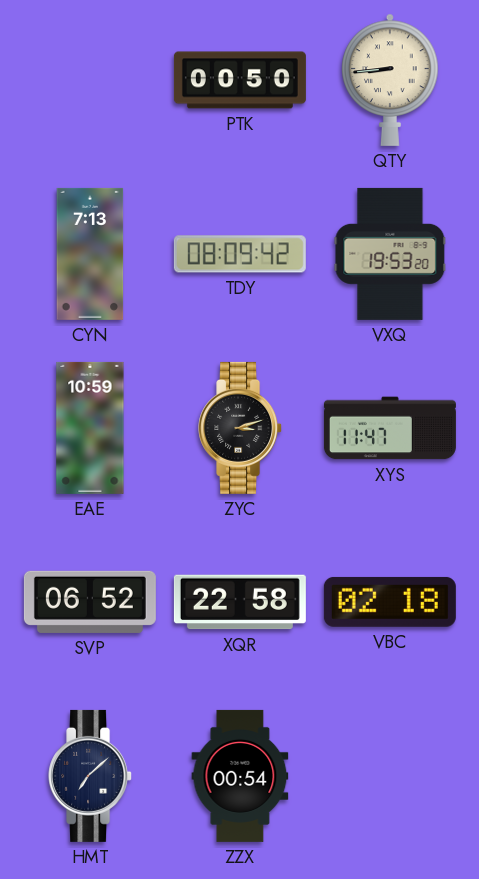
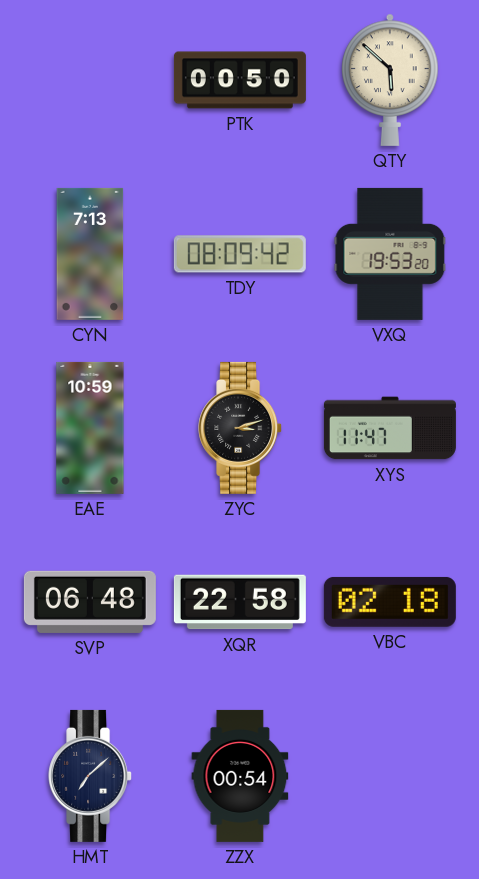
QTY: 8:44 -> 5:52
SVP: 06:52 -> 06:48
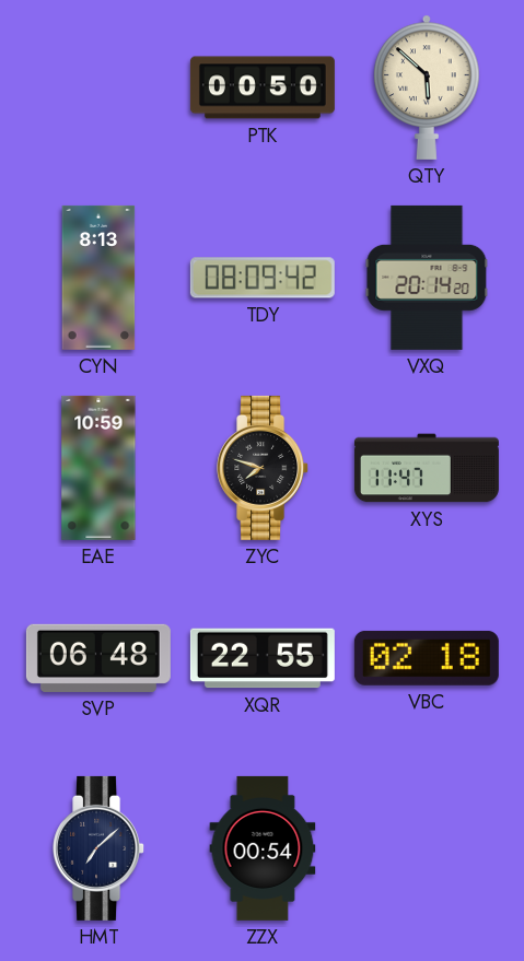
CYN: 7:13 -> 8:13
VXQ: 19:53 -> 20:14
ZYC: 3:12 -> 7:48
XQR: 22:58 -> 22:55
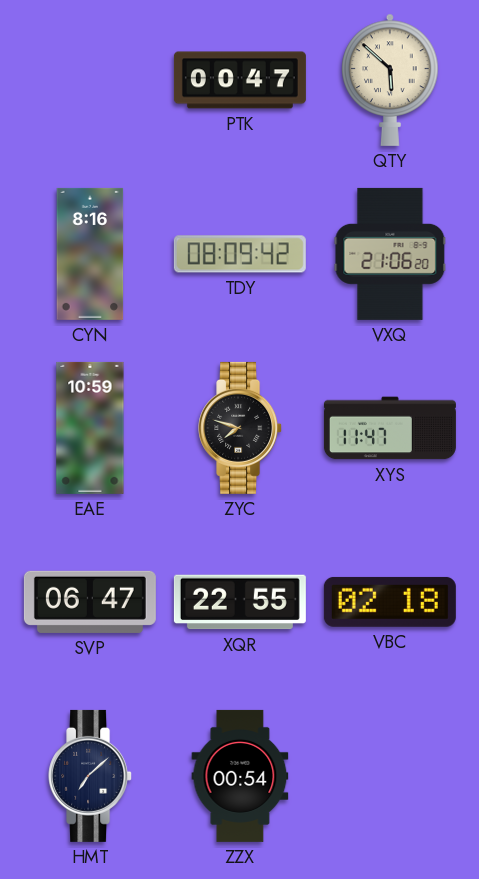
PTK: 00:50 -> 00:47
CYN: 8:13 -> 8:16
VXQ: 20:14 -> 21:06
SVP: 06:48 -> 06:47
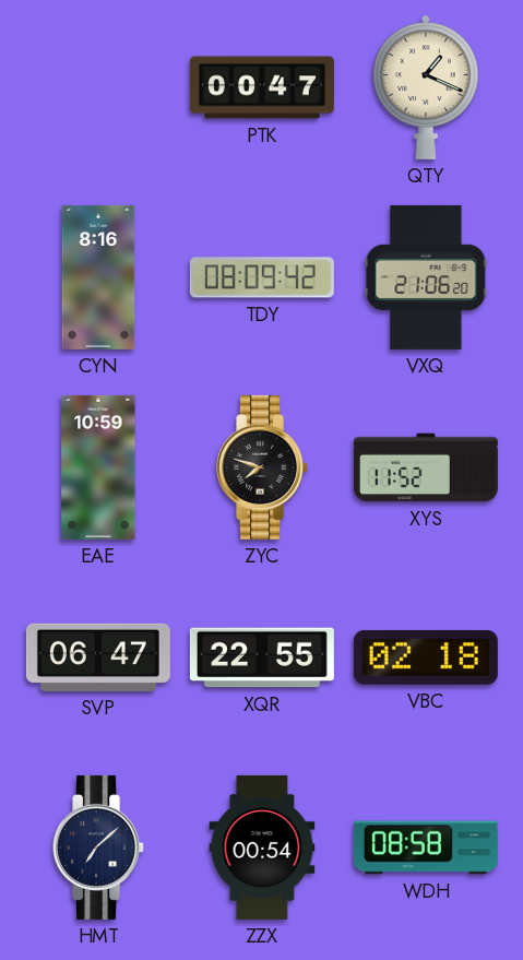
QTY: 5:52 -> 1:19
XYS: 11:47 -> 11:52
WDH: none -> 08:58
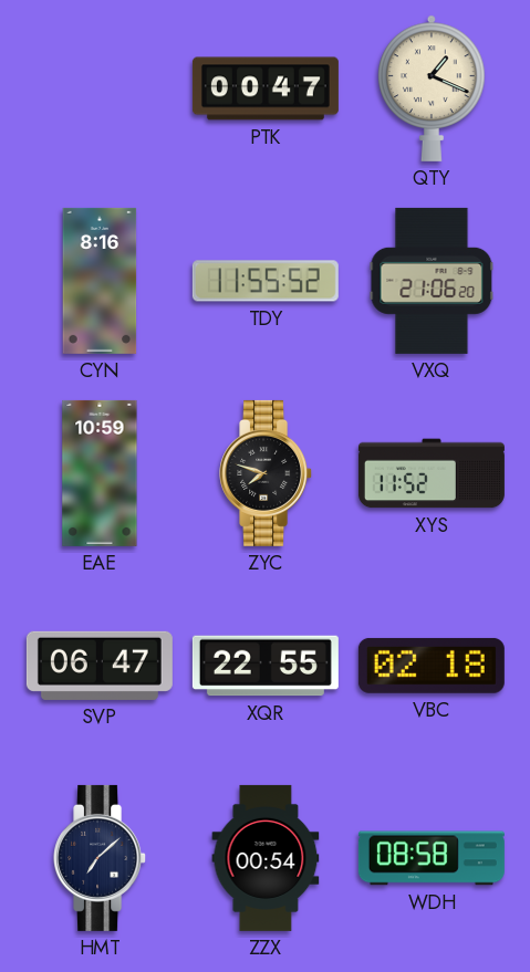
TDY: 08:09 -> 11:55
